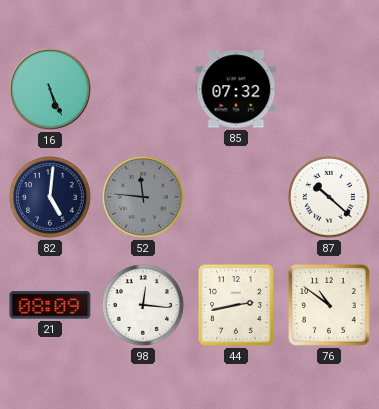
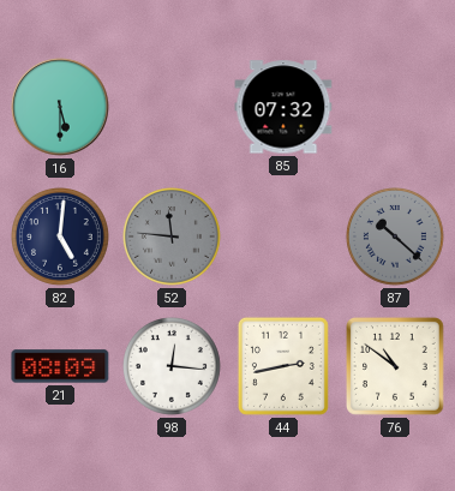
16: 5:26 -> 5:30
87 dial: white -> grey
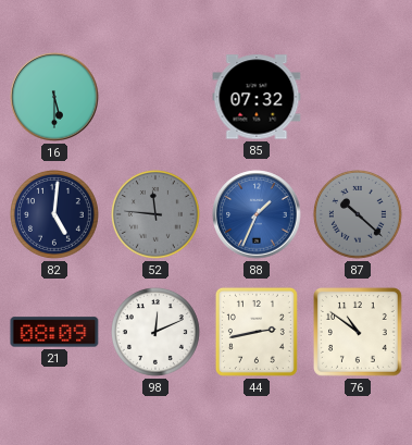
88: none -> 1:34
98: 12:16 -> 12:11
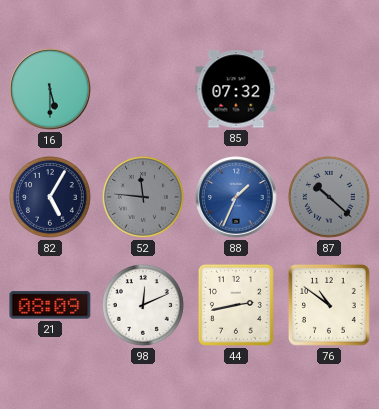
82: 5:01 -> 5:05
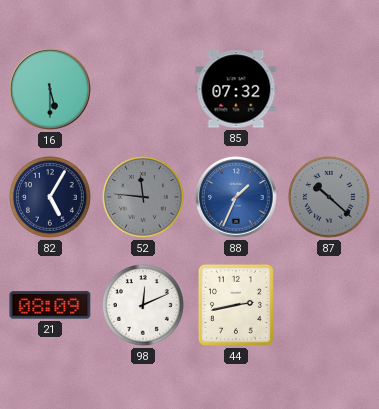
76: 10:51 -> none
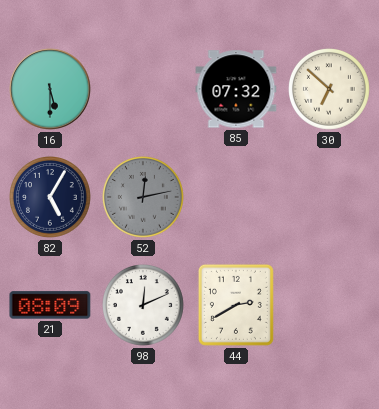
30: none -> 6:52
52: 11:46 -> 12:13
88: 1:34 -> none
87: 10:22 -> none
44: 2:43 -> 2:40
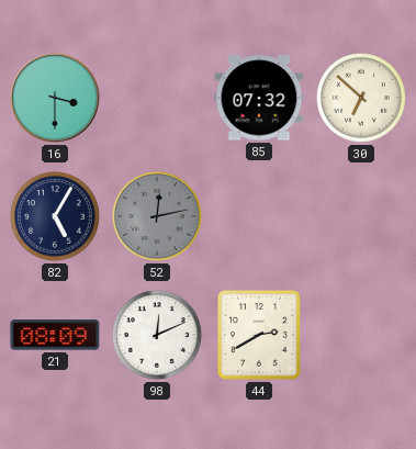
16: 5:30 -> 3:30
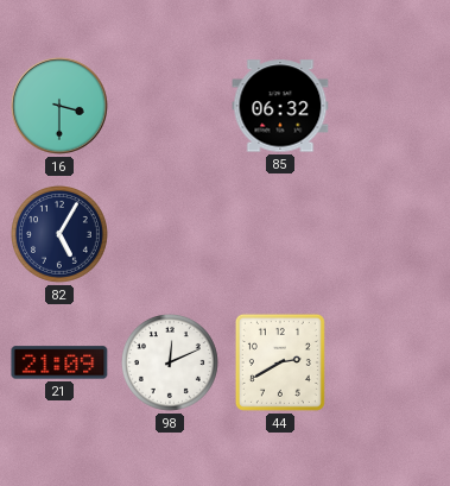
85: 07:32 -> 06:32
30: 6:52 -> none
52: 12:13 -> none
21: 08:09 -> 21:09
